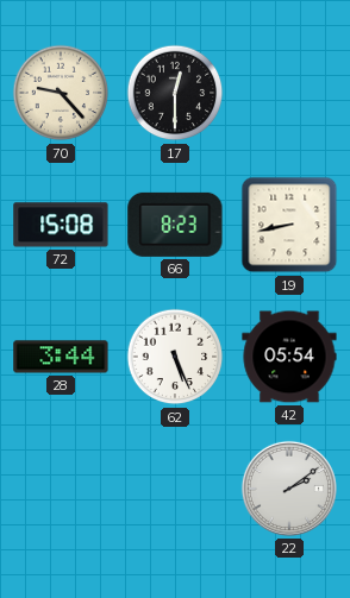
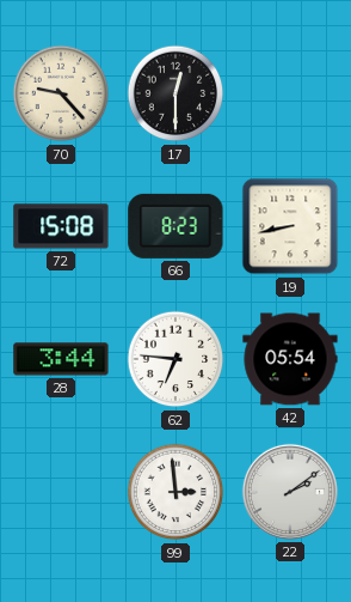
62: 5:26 -> 6:46
99: none -> 2:59
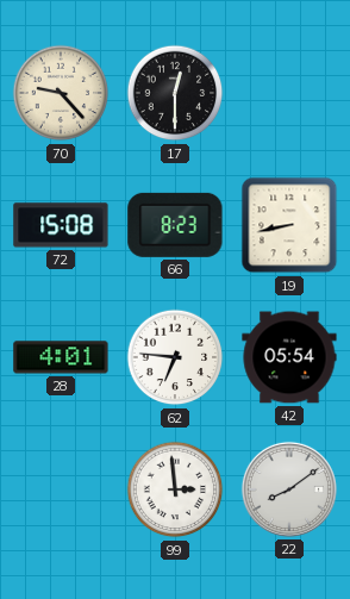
28: 3:44 -> 4:01
22: 2:09 -> 8:09
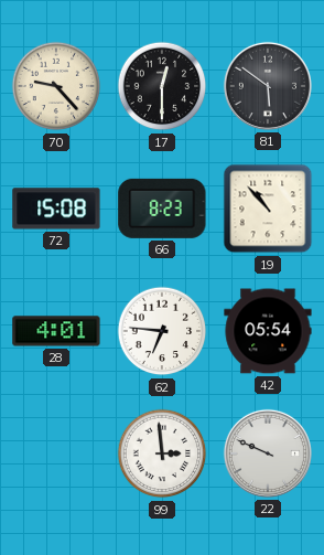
81: none -> 5:51
19: 8:43 -> 10:53
22: 8:09 -> 9:49
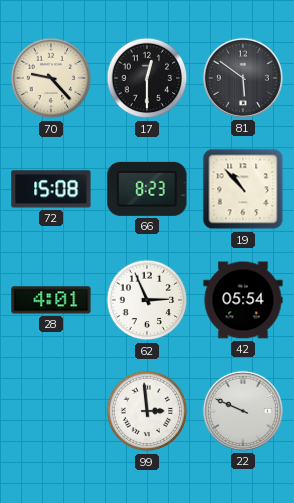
62: 6:46 -> 2:56
